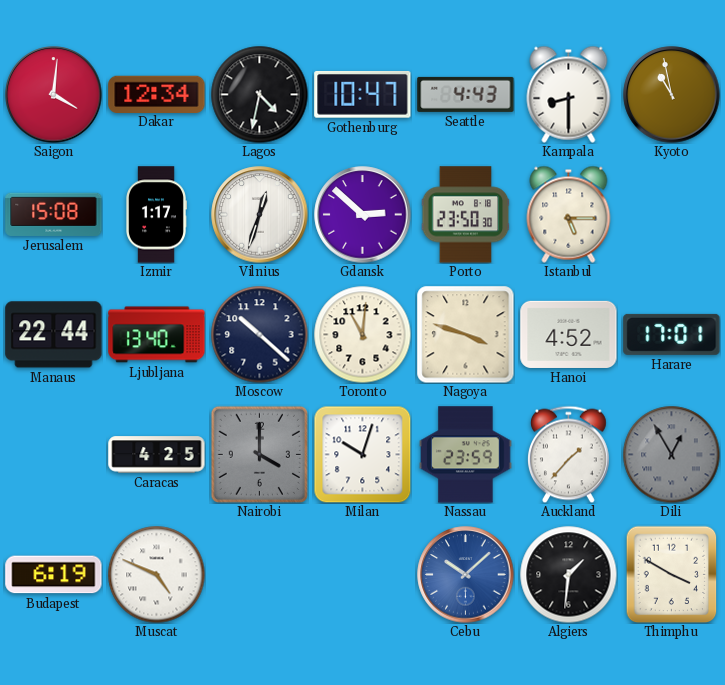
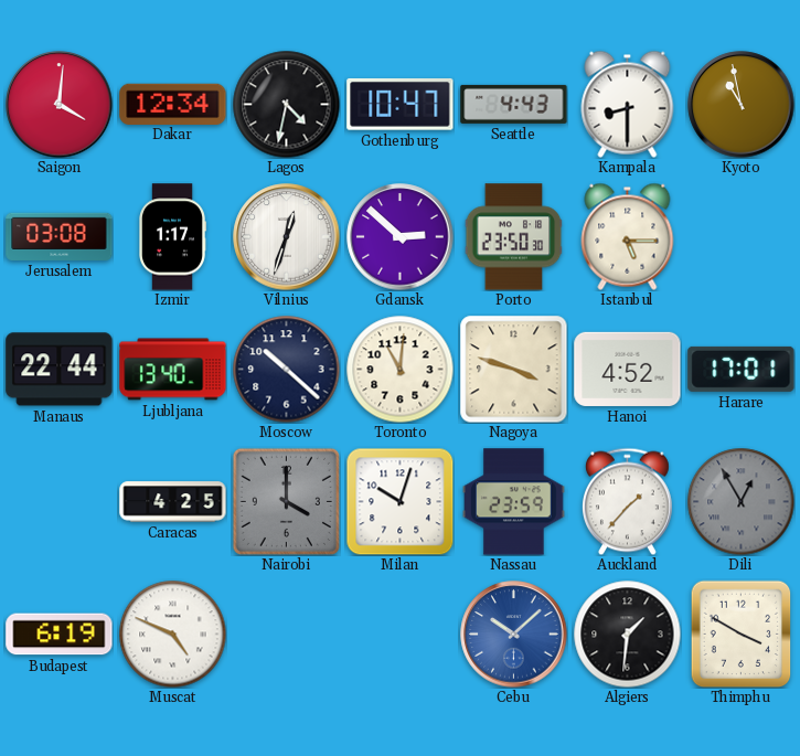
Jerusalem: 15:08 -> 03:08
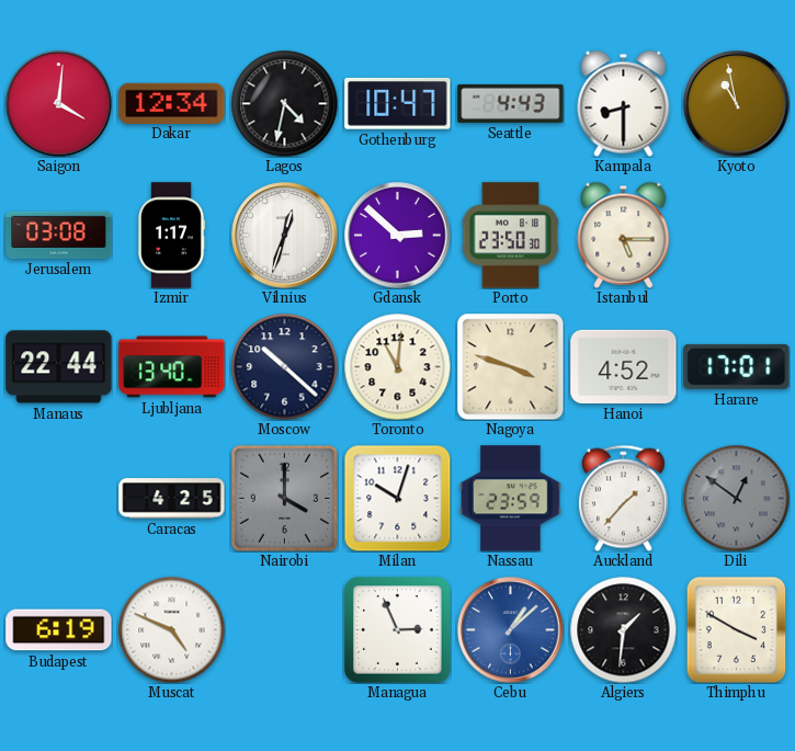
Dili: 12:55 -> 12:51
Managua: none -> 2:56
Cebu: 10:08 -> 1:08
